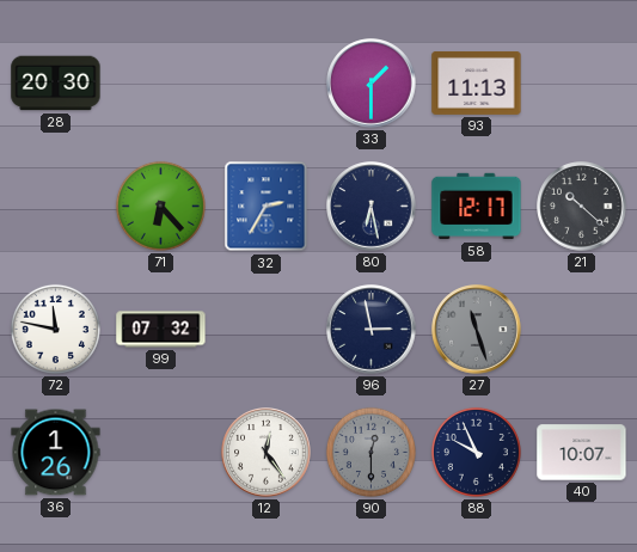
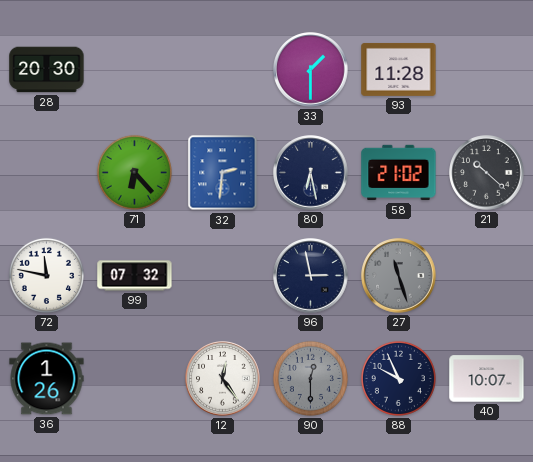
93: 11:13 -> 11:28
32: 2:35 -> 2:31
58: 12:17 -> 21:02
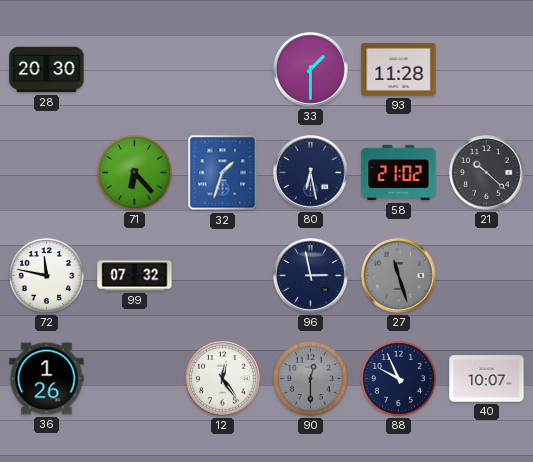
32: 2:31 -> 1:33
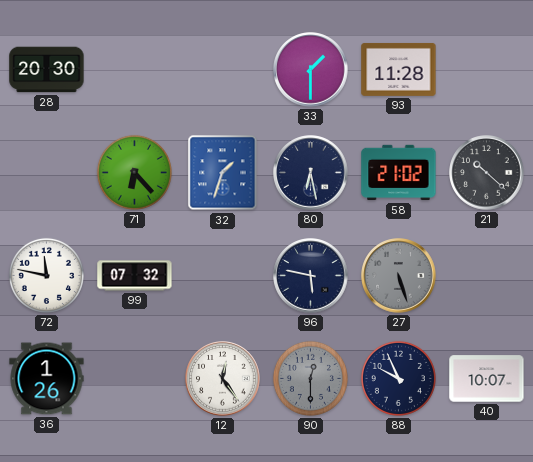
96: 2:58 -> 5:47
27: 11:27 -> 5:27
